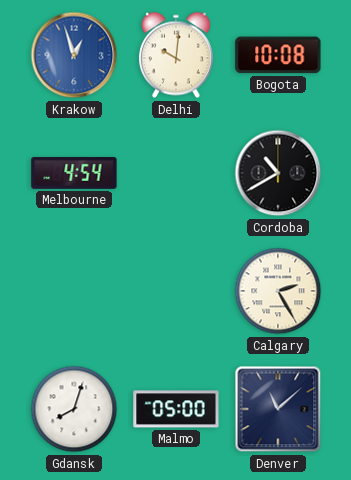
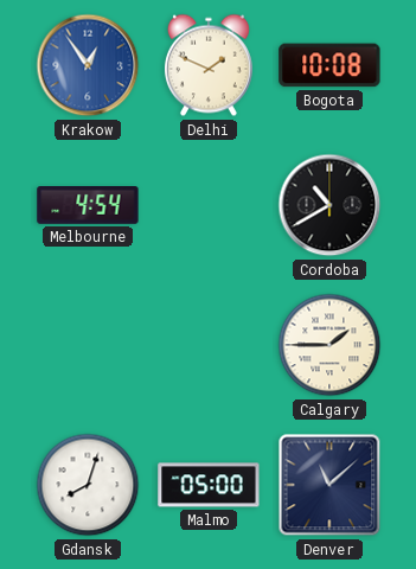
Krakow: 12:57 -> 12:54
Delhi: 10:01 -> 1:49
Calgary: 2:25 -> 1:45
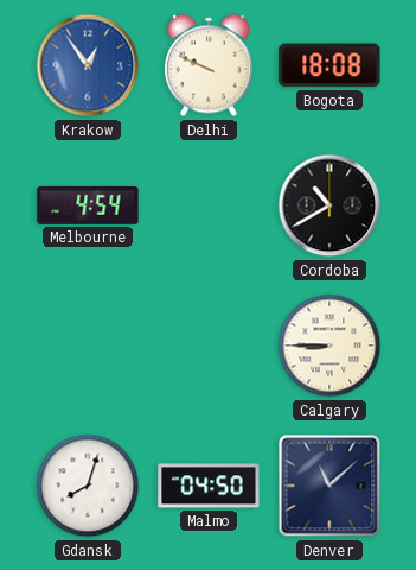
Delhi: 1:49 -> 9:49
Bogota: 10:08 -> 18:08
Calgary: 1:45 -> 8:45
Malmo: 05:00 -> 04:50
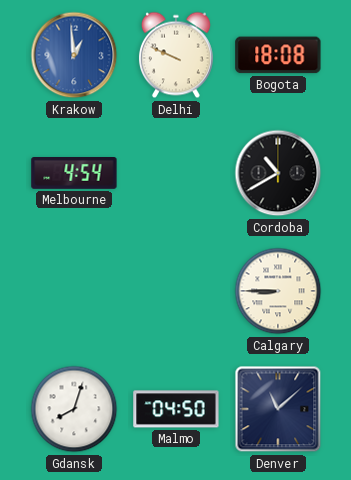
Krakow: 12:54 -> 12:59
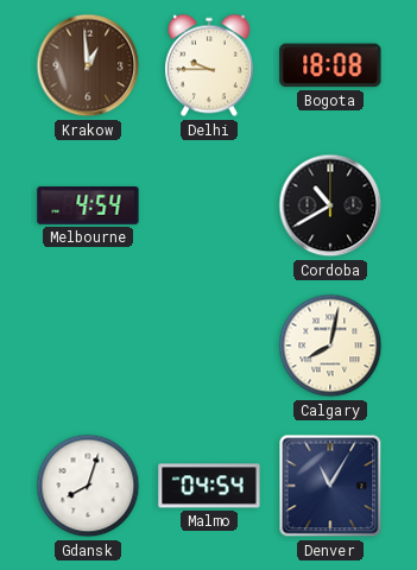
Krakow dial: blue -> brown
Delhi: 9:49 -> 9:45
Calgary: 8:45 -> 8:02
Malmo: 04:50 -> 04:54
Denver: 11:08 -> 11:05
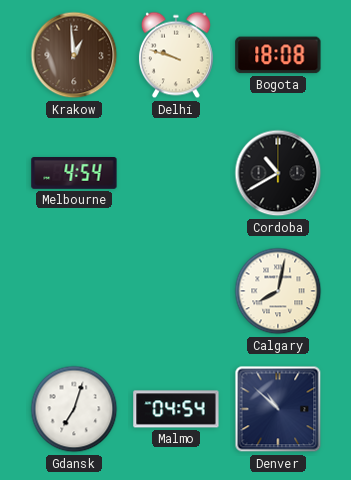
Delhi: 9:45 -> 9:48
Gdansk: 8:03 -> 7:03
Denver: 11:05 -> 10:52
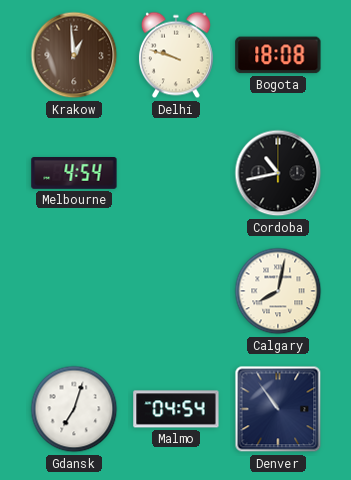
Cordoba: 10:40 -> 10:43
Denver: 10:52 -> 10:54
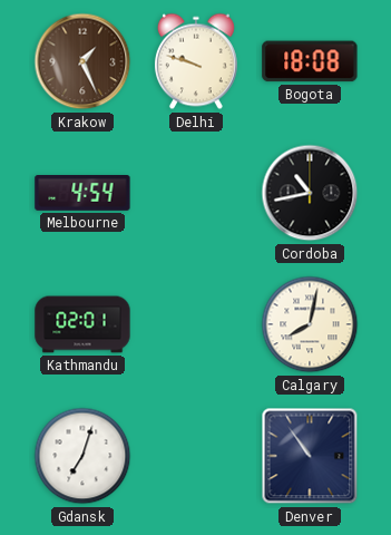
Krakow: 12:59 -> 1:26
Kathmandu: none -> 02:01
Malmo: 04:54 -> none
